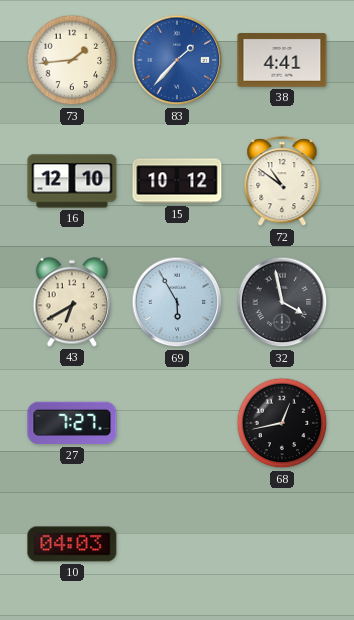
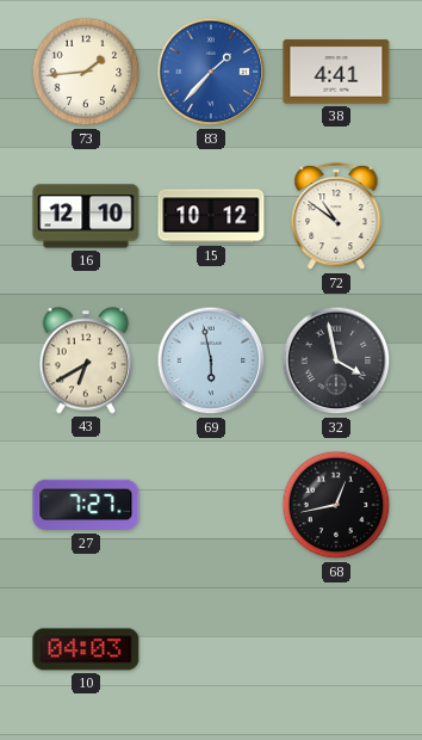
69: 5:55 -> 5:58
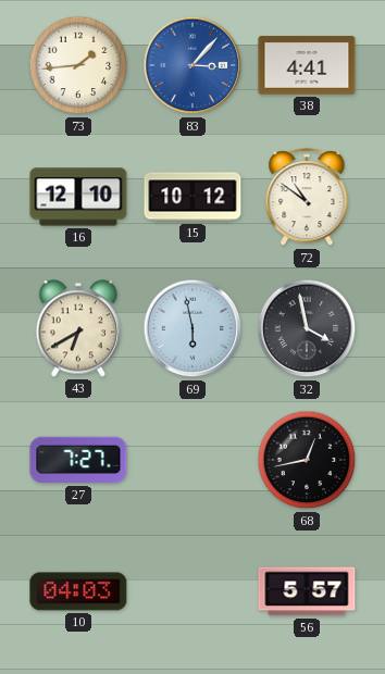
83: 1:37 -> 3:07
56: none -> 5:57
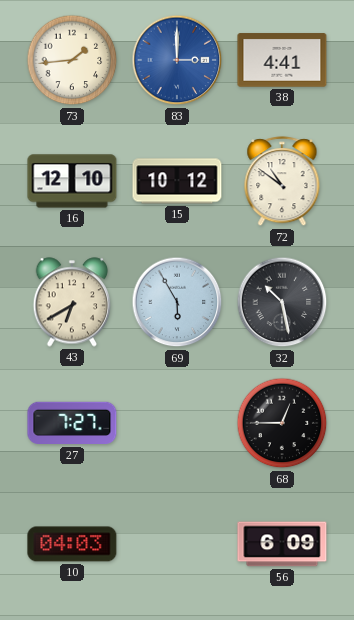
83: 3:07 -> 3:00
69: 5:58 -> 5:55
32: 3:58 -> 10:28
68: 12:43 -> 12:45
56: 5:57 -> 6:09
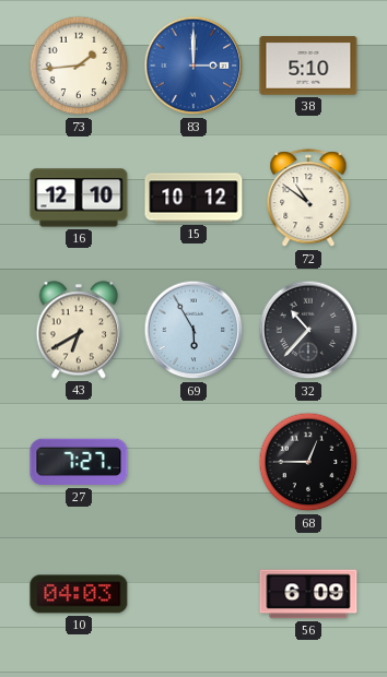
38: 4:41 -> 5:10
32: 10:28 -> 10:37
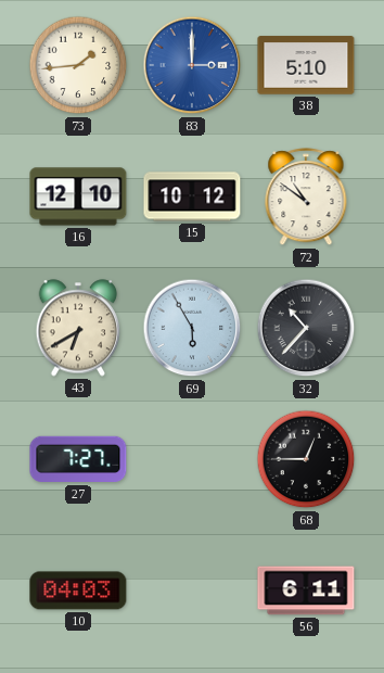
56: 6:09 -> 6:11
